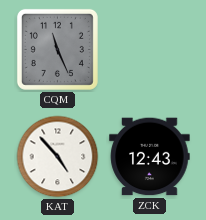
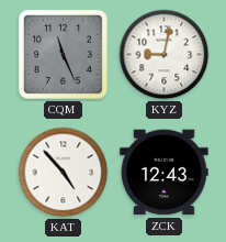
KYZ: none -> 9:02
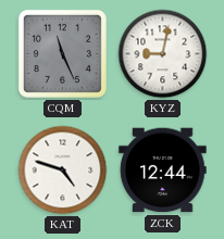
KAT: 4:53 -> 4:48
ZCK: 12:43 -> 12:44
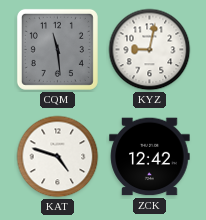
CQM: 11:26 -> 11:29
ZCK: 12:44 -> 12:42
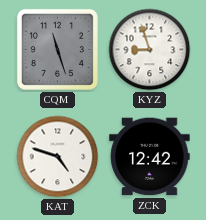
CQM: 11:29 -> 11:27
KYZ: 9:02 -> 8:57
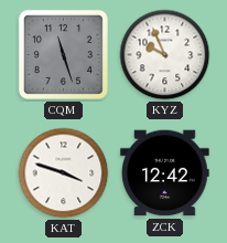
KYZ: 8:57 -> 9:56
KAT: 4:48 -> 3:48
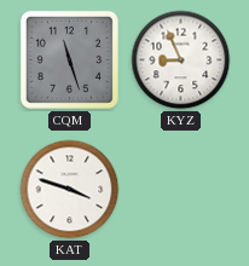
KYZ: 9:56 -> 8:56
ZCK: 12:42 -> none
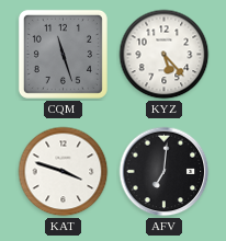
KYZ: 8:56 -> 5:23
AFV: none -> 7:01
